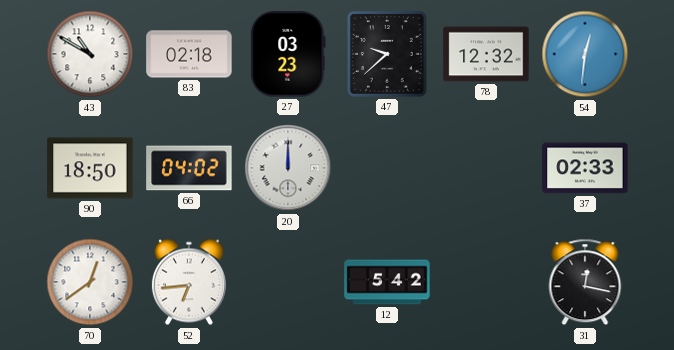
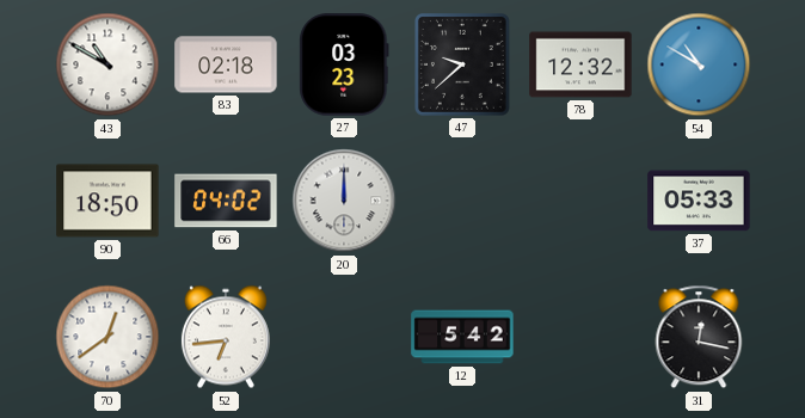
54: 12:31 -> 10:50
37: 02:33 -> 05:33
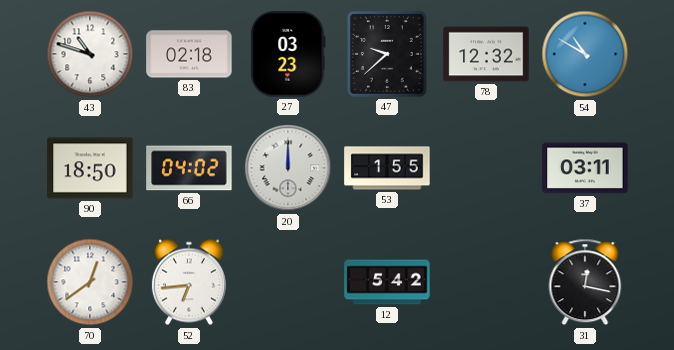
43: 10:50 -> 10:48
53: none -> 1:55
37: 05:33 -> 03:11
